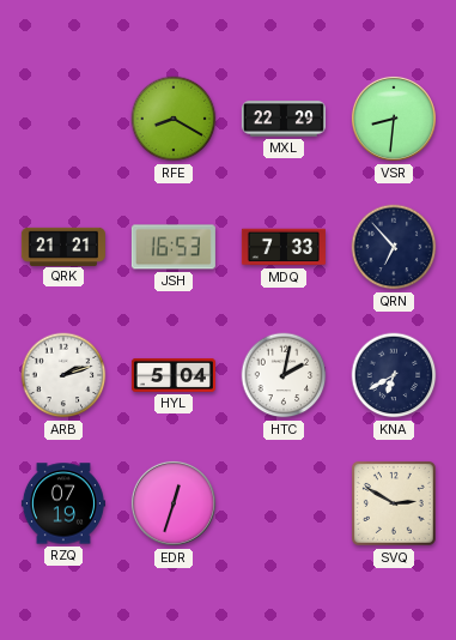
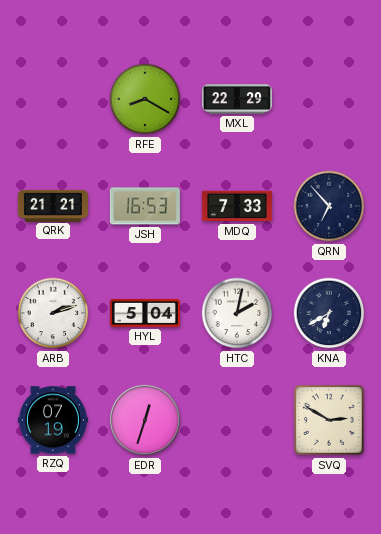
VSR: 8:31 -> none
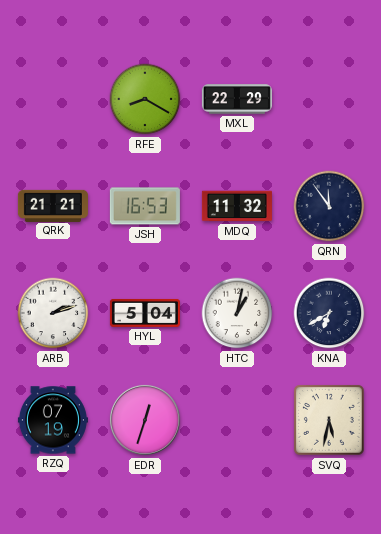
MDQ: 7:33 -> 11:32
QRN: 6:53 -> 11:54
HTC: 2:02 -> 1:02
SVQ: 2:50 -> 5:32
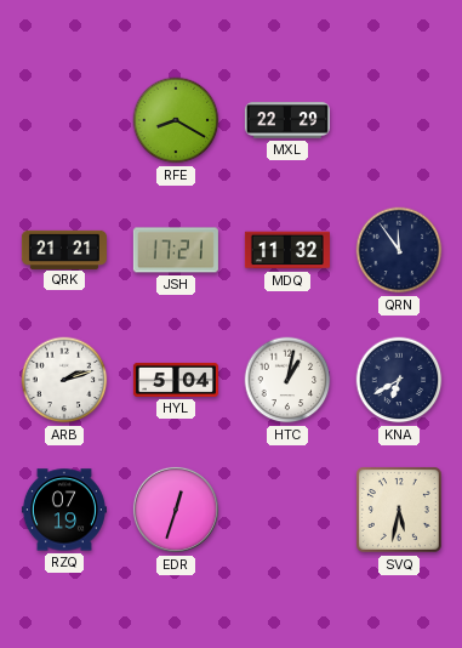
JSH: 16:53 -> 17:21
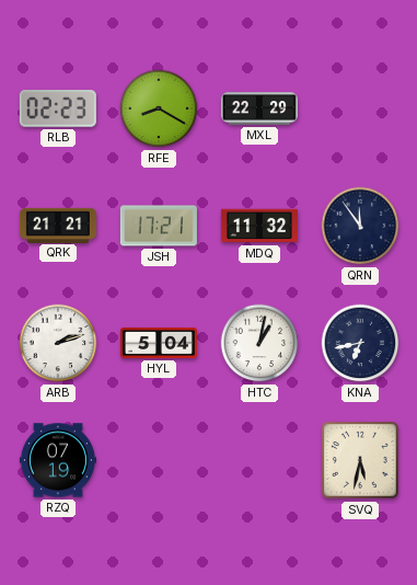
RLB: none -> 02:23
KNA: 6:40 -> 6:43
EDR: 12:33 -> none
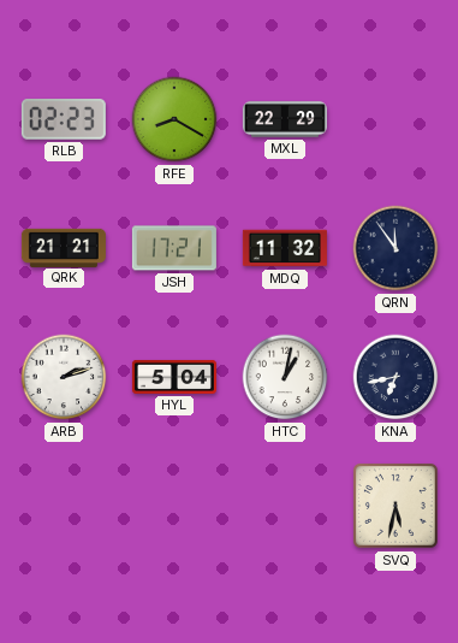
RZQ: 07:19 -> none
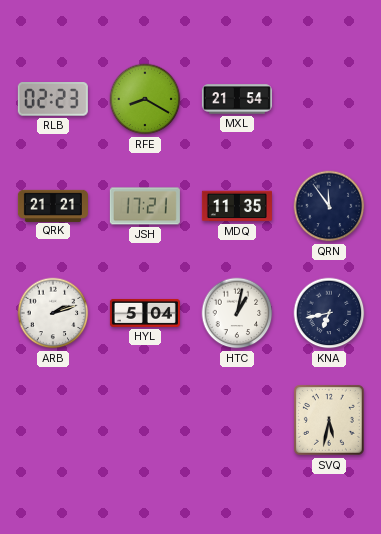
MXL: 22:29 -> 21:54
MDQ: 11:32 -> 11:35
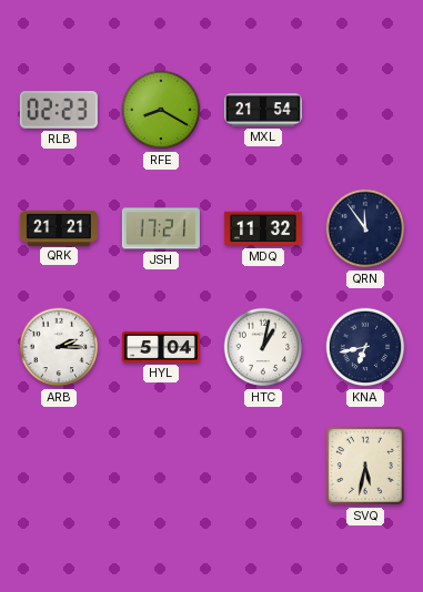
MDQ: 11:35 -> 11:32
ARB: 2:12 -> 2:15
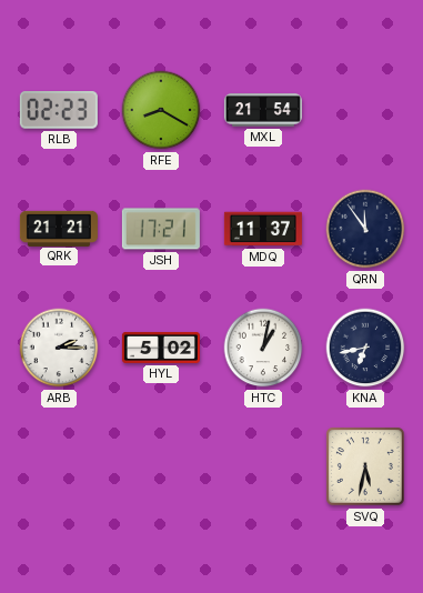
MDQ: 11:32 -> 11:37
HYL: 5:04 -> 5:02
